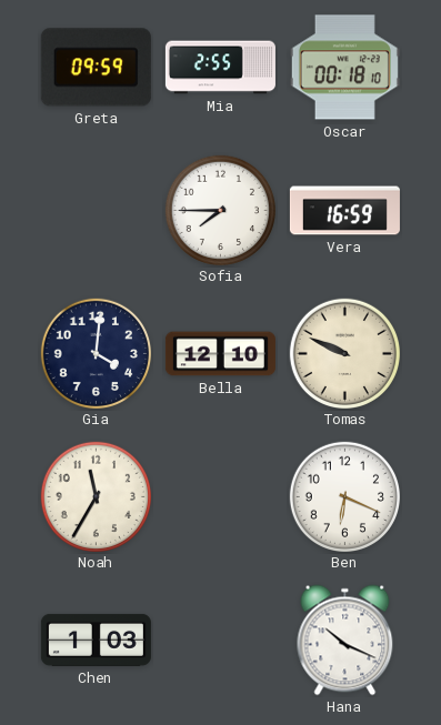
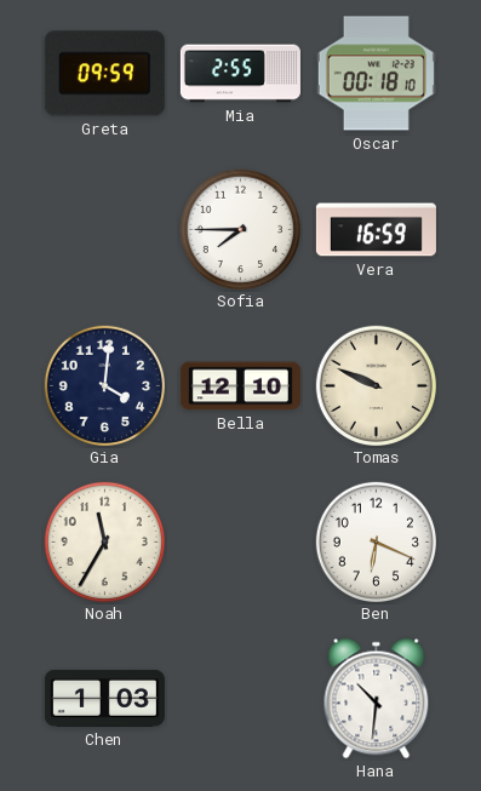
Hana: 10:19 -> 10:31
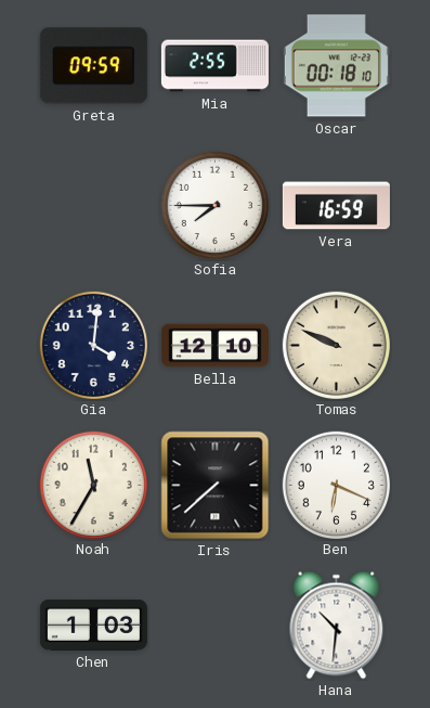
Iris: none -> 7:38
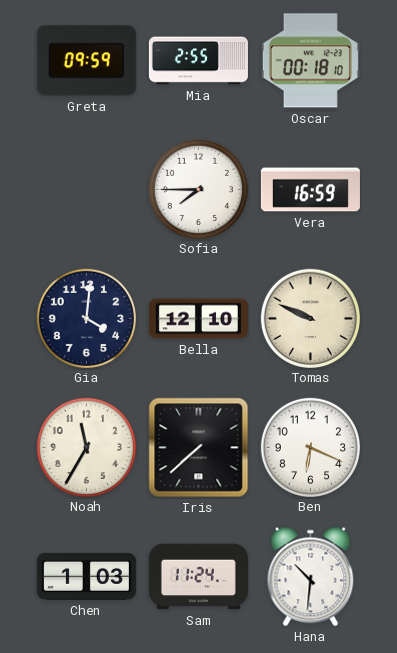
Sam: none -> 11:24
